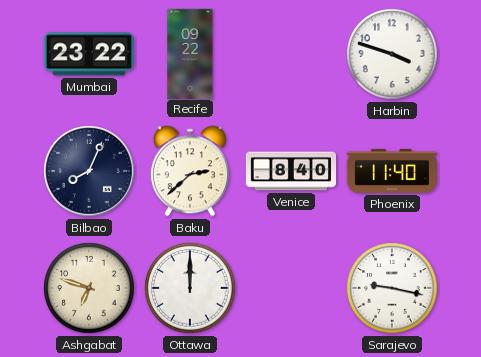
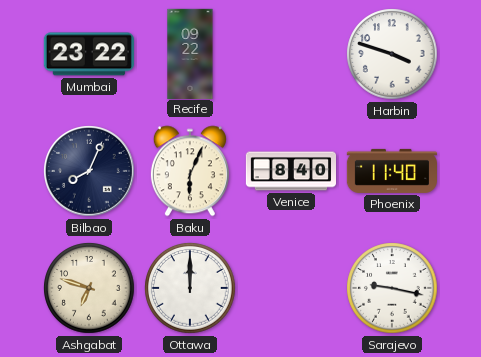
Baku: 2:38 -> 6:04
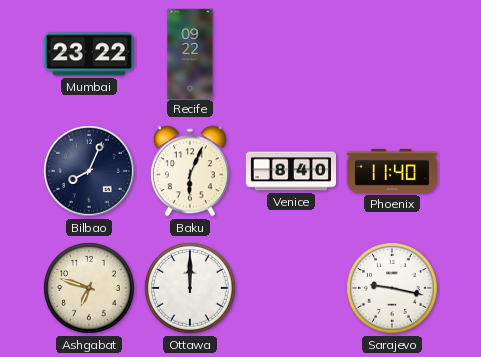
Harbin: 3:48 -> none
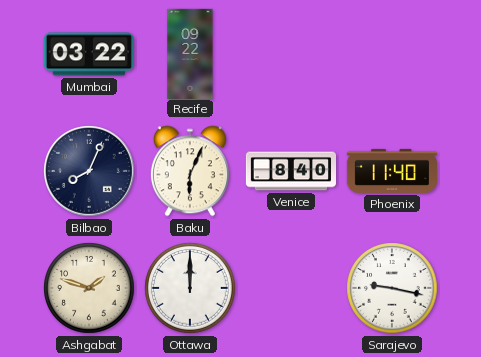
Mumbai: 23:22 -> 03:22
Ashgabat: 6:48 -> 1:48
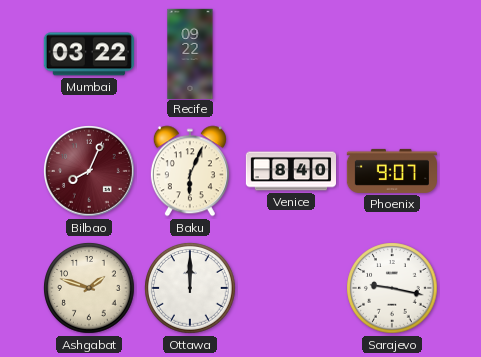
Bilbao dial: navy -> burgundy
Phoenix: 11:40 -> 9:07
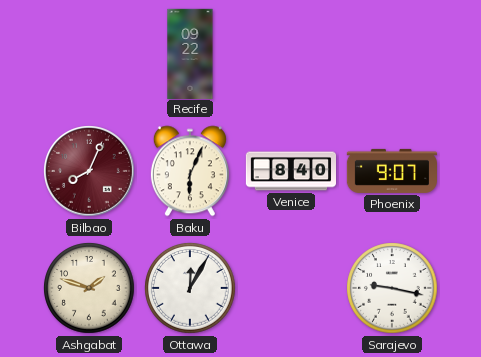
Mumbai: 03:22 -> none
Ottawa: 12:00 -> 12:05
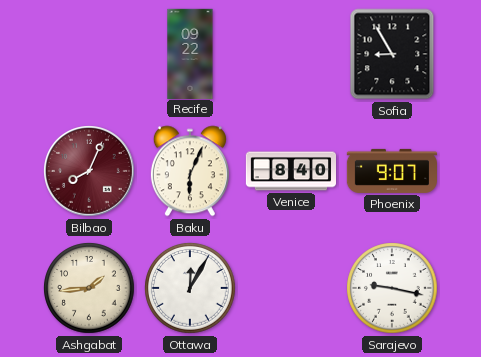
Sofia: none -> 8:55
Ashgabat: 1:48 -> 1:44
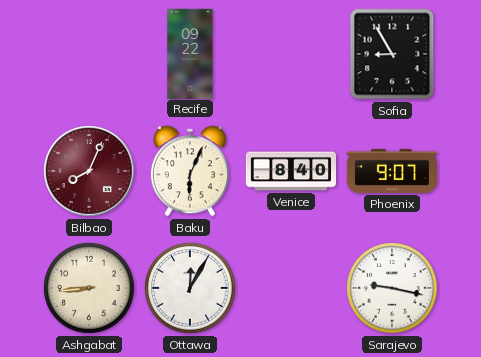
Ashgabat: 1:44 -> 8:44
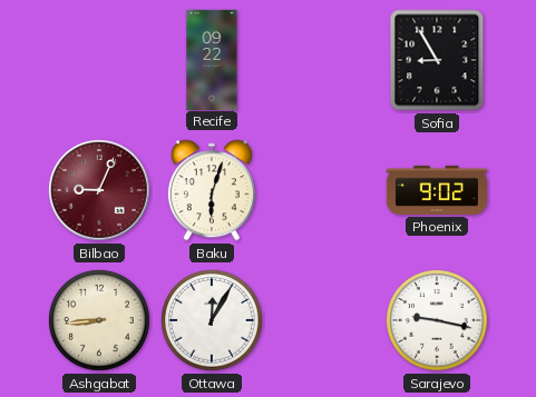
Bilbao: 8:04 -> 9:04
Baku: 6:04 -> 6:03
Venice: 8:40 -> none
Phoenix: 9:07 -> 9:02
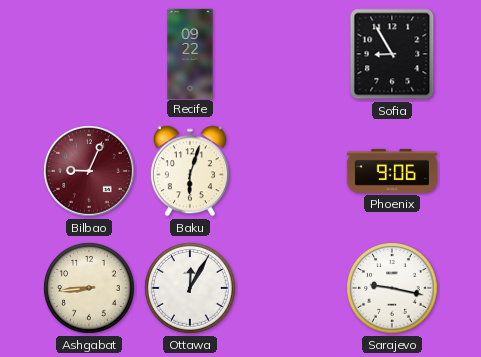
Phoenix: 9:02 -> 9:06
